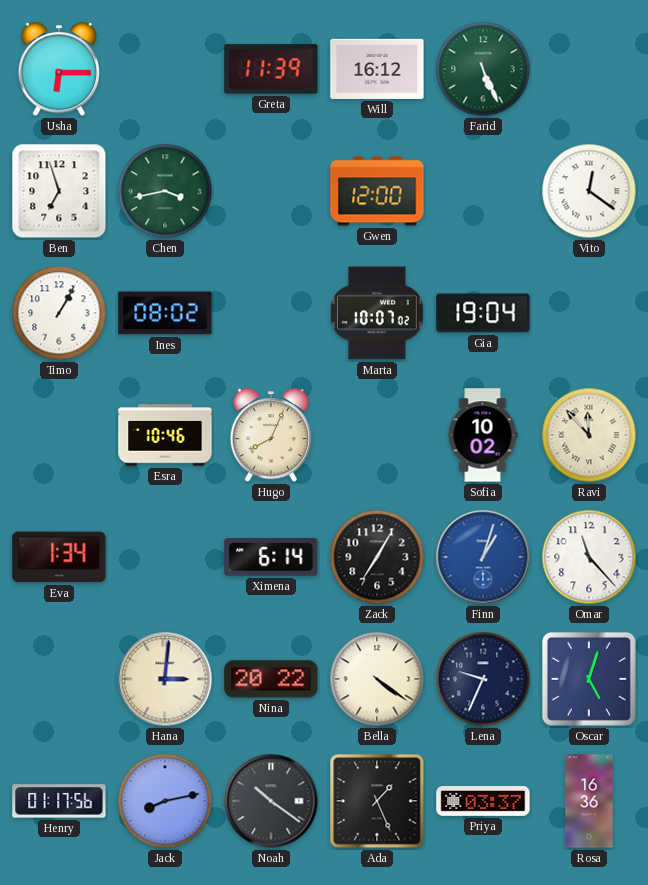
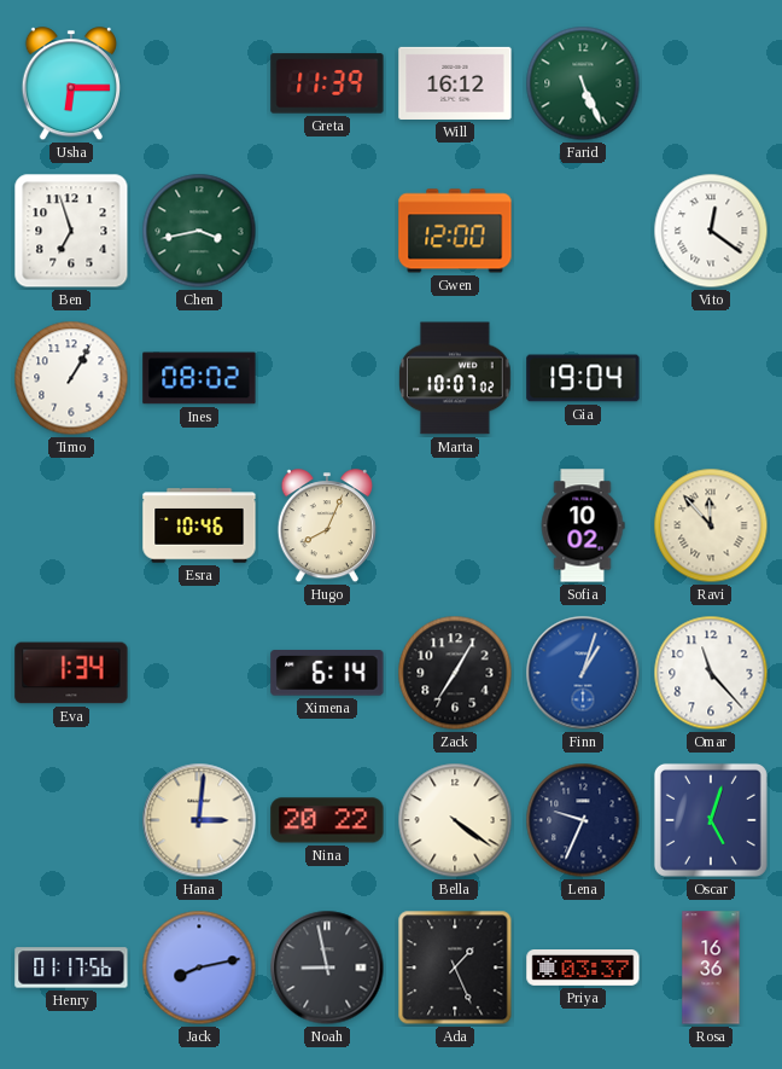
Noah: 10:21 -> 8:58
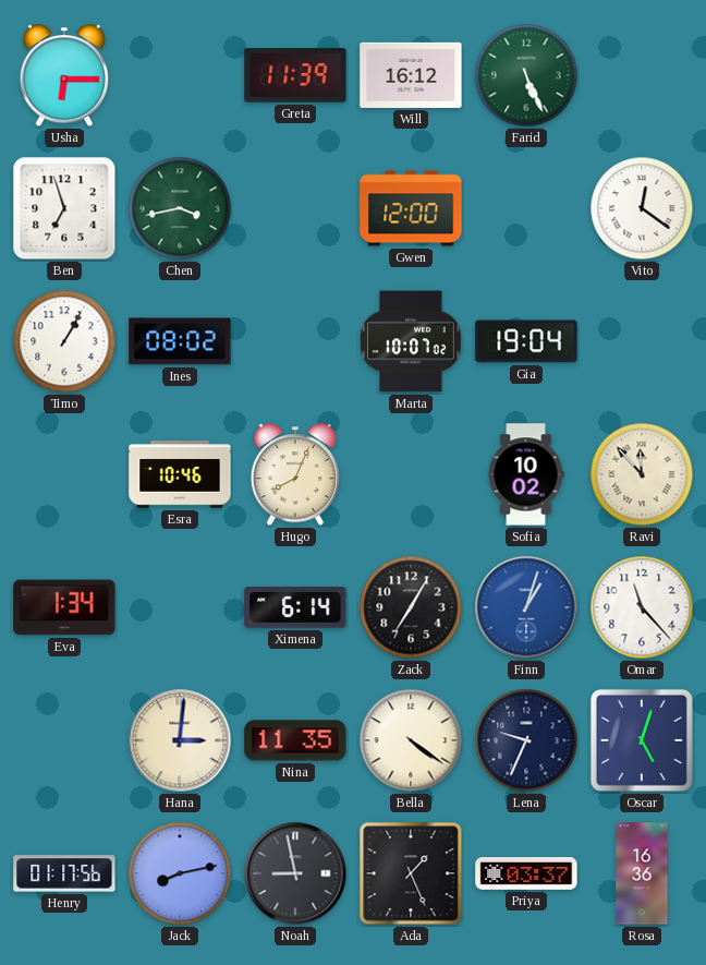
Nina: 20:22 -> 11:35
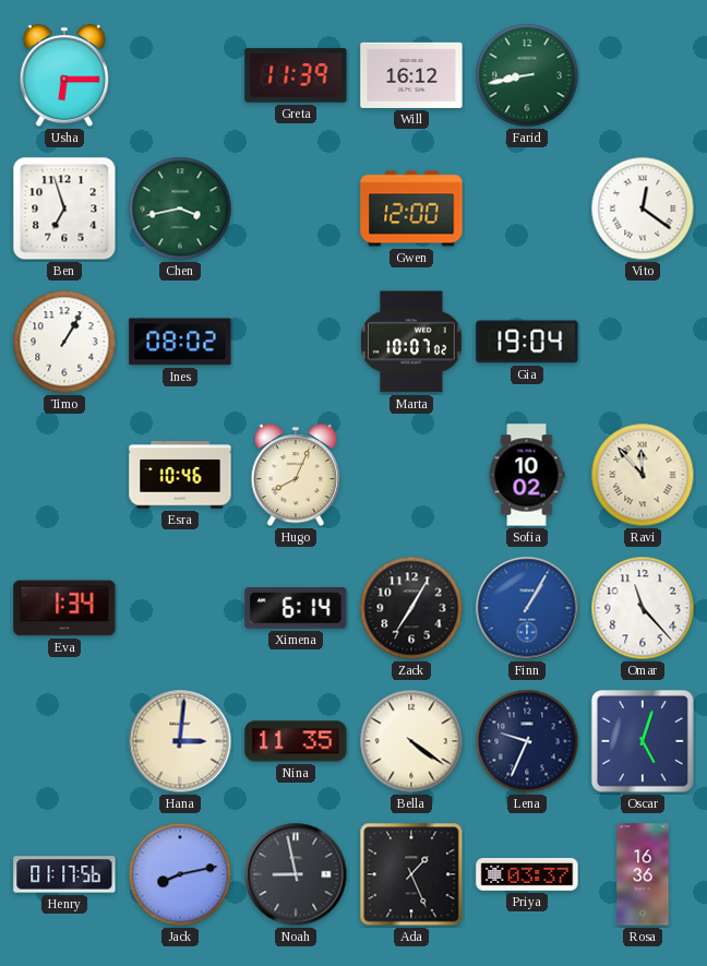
Farid: 5:26 -> 8:43
Finn: 1:03 -> 1:05
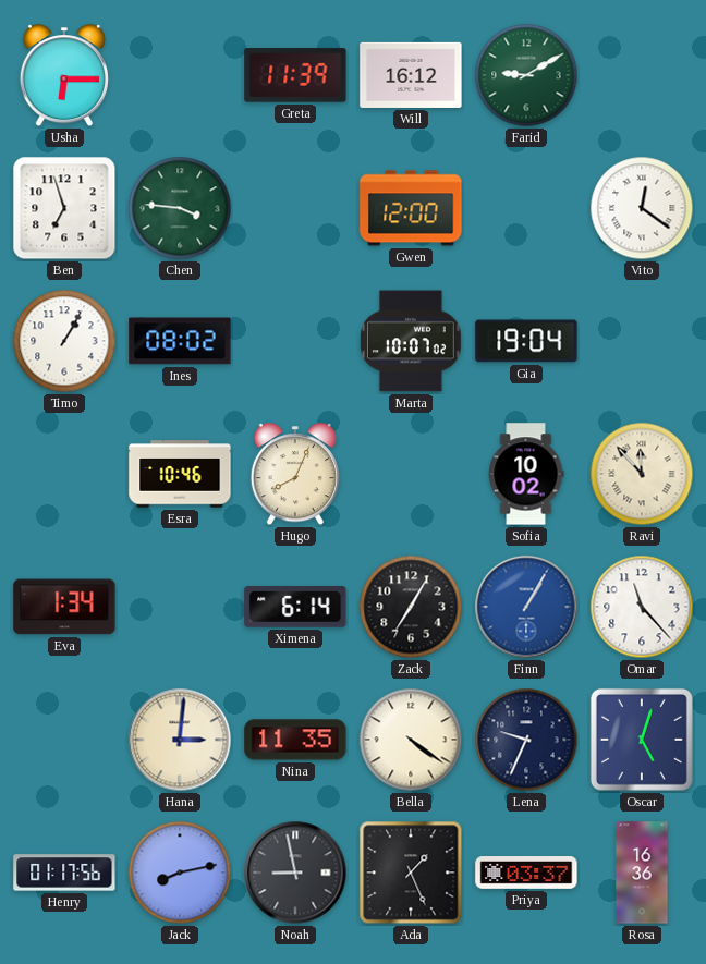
Farid: 8:43 -> 9:10
Chen: 3:43 -> 3:46
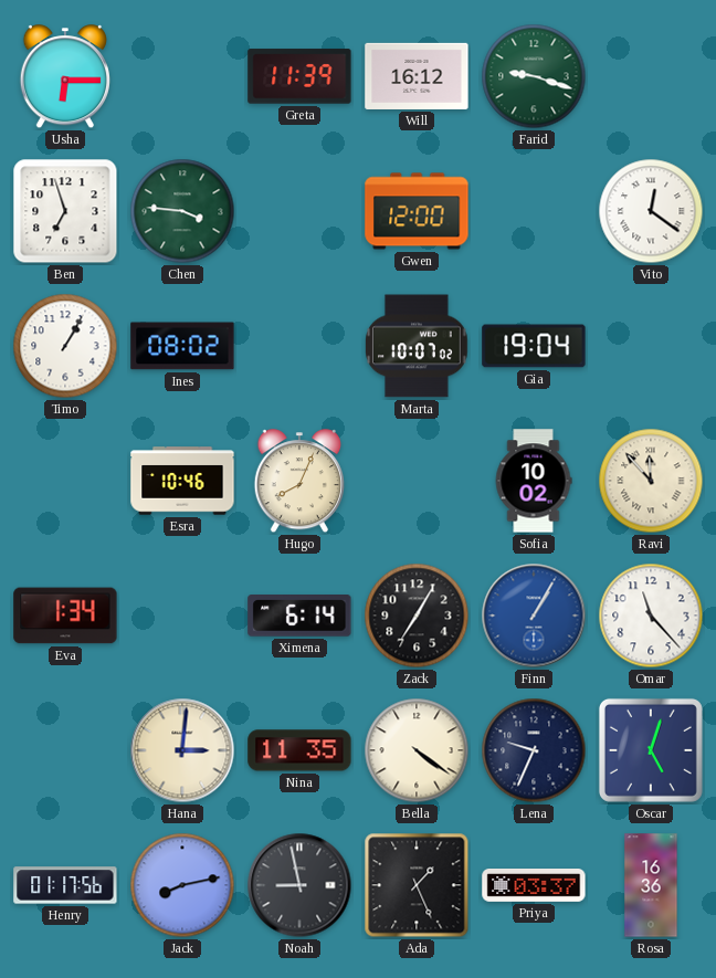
Farid: 9:10 -> 9:18
